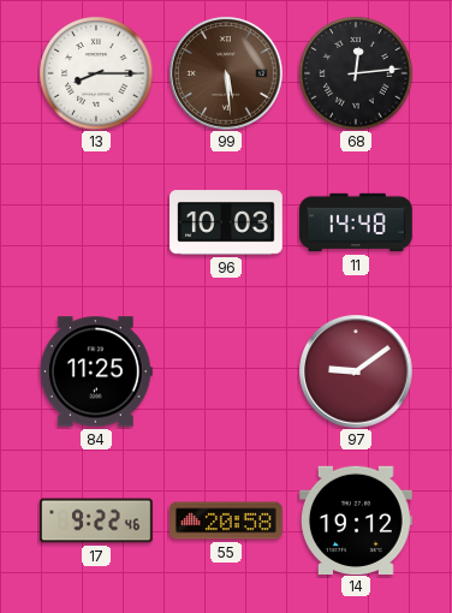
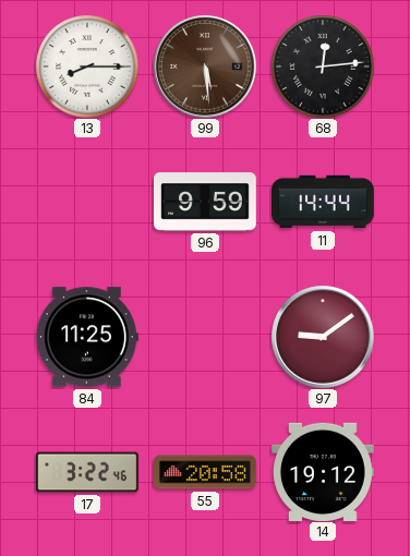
96: 10:03 -> 9:59
11: 14:48 -> 14:44
17: 9:22 -> 3:22
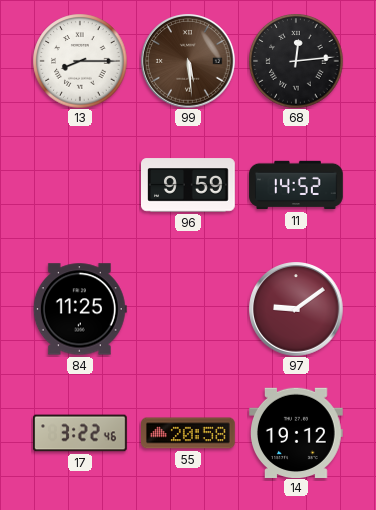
11: 14:44 -> 14:52
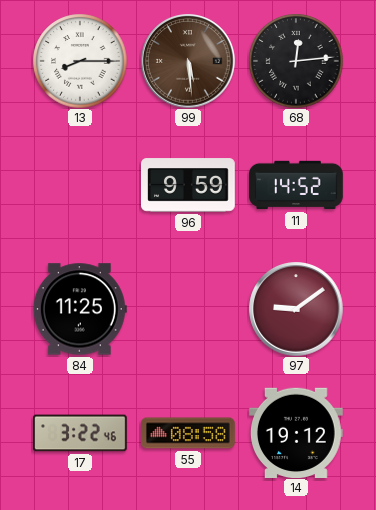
55: 20:58 -> 08:58
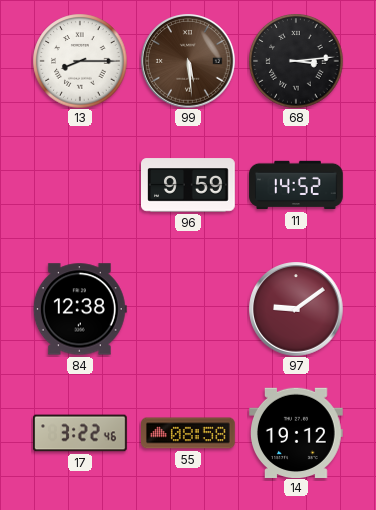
68: 12:14 -> 3:14
84: 11:25 -> 12:38
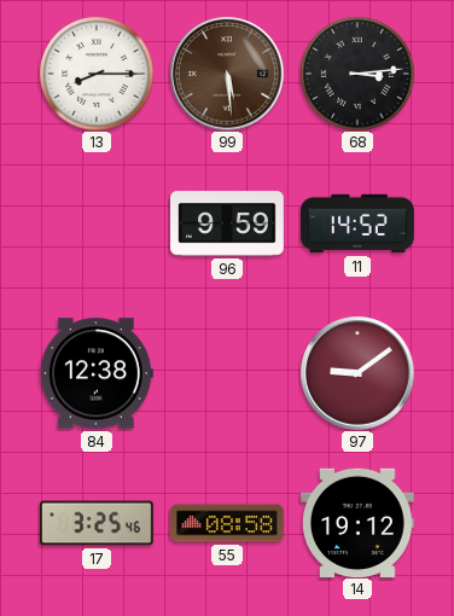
17: 3:22 -> 3:25
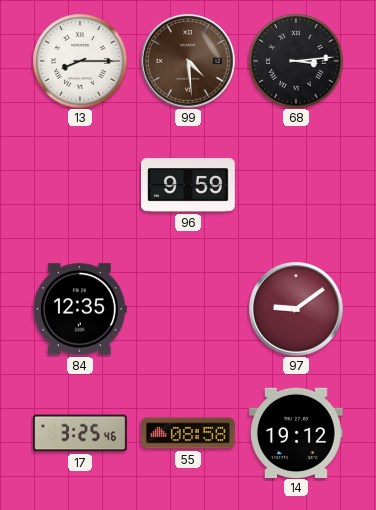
99: 5:29 -> 4:29
11: 14:52 -> none
84: 12:38 -> 12:35
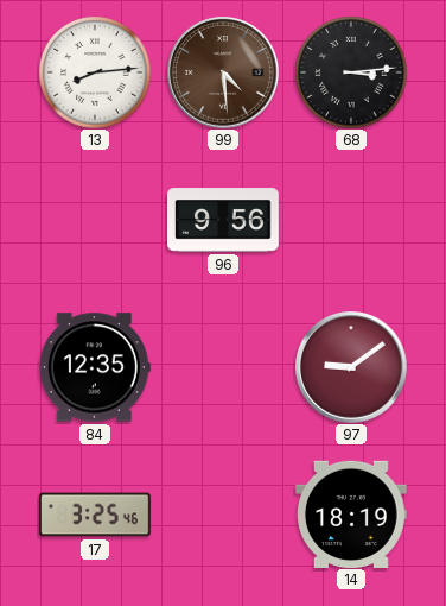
13: 8:15 -> 8:14
96: 9:59 -> 9:56
55: 08:58 -> none
14: 19:12 -> 18:19
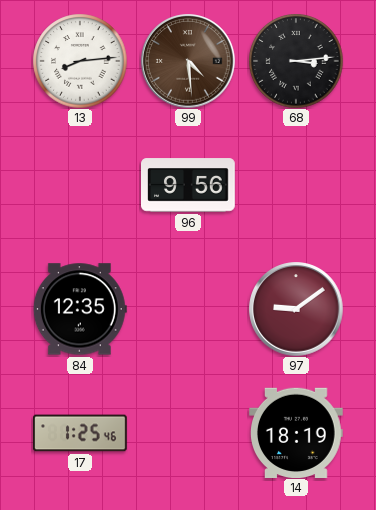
17: 3:25 -> 1:25
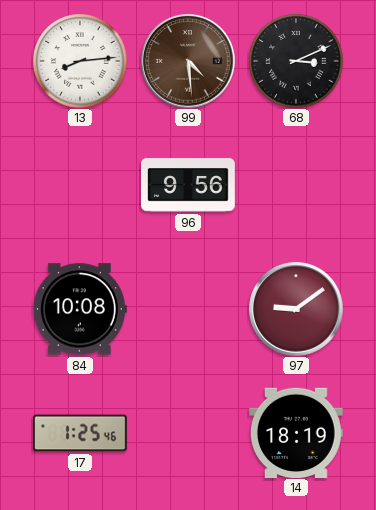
68: 3:14 -> 3:11
84: 12:35 -> 10:08
